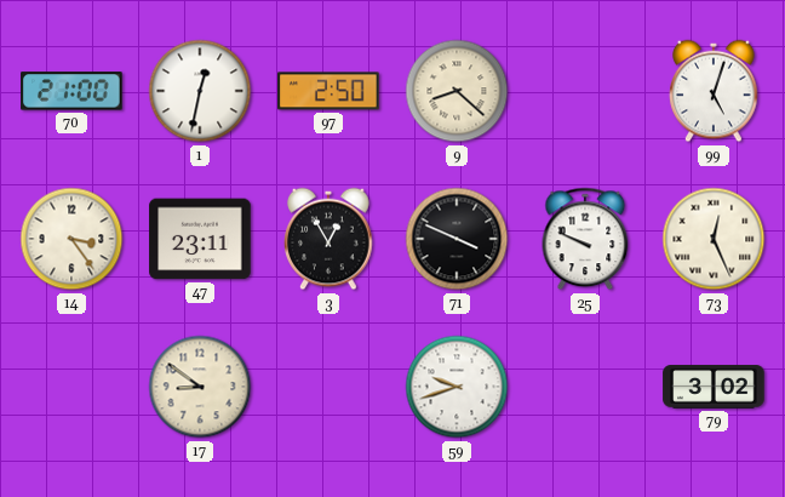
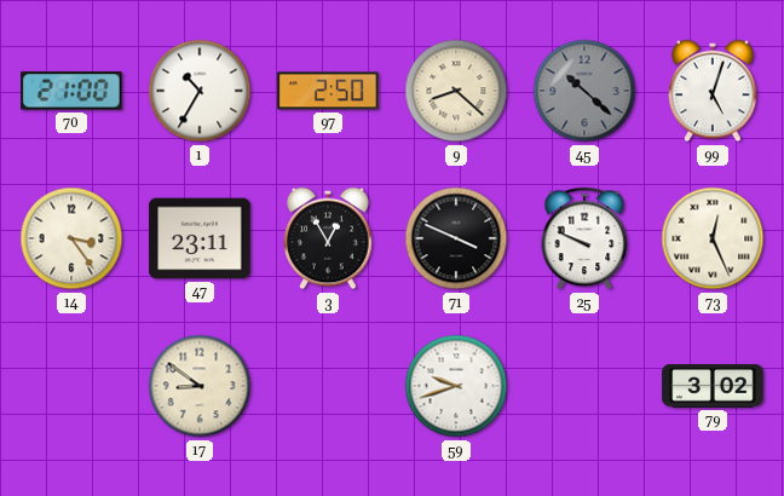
1: 12:32 -> 10:35
45: none -> 10:22
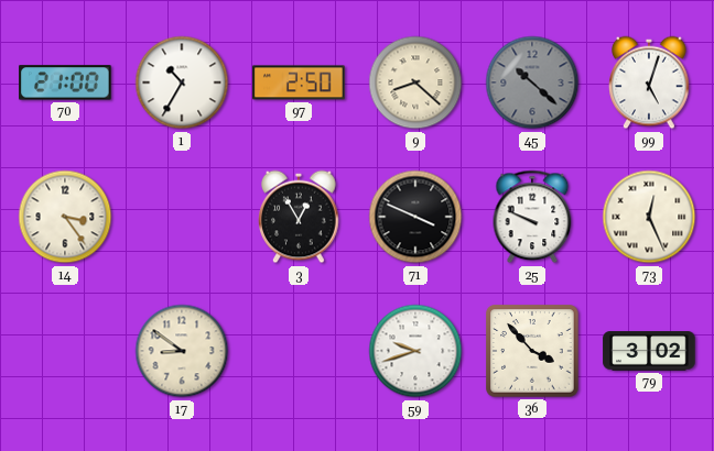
47: 23:11 -> none
36: none -> 3:53
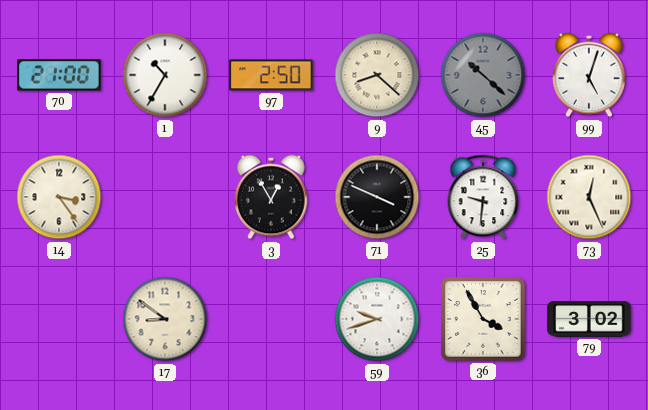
25: 9:49 -> 9:31
36: 3:53 -> 3:55
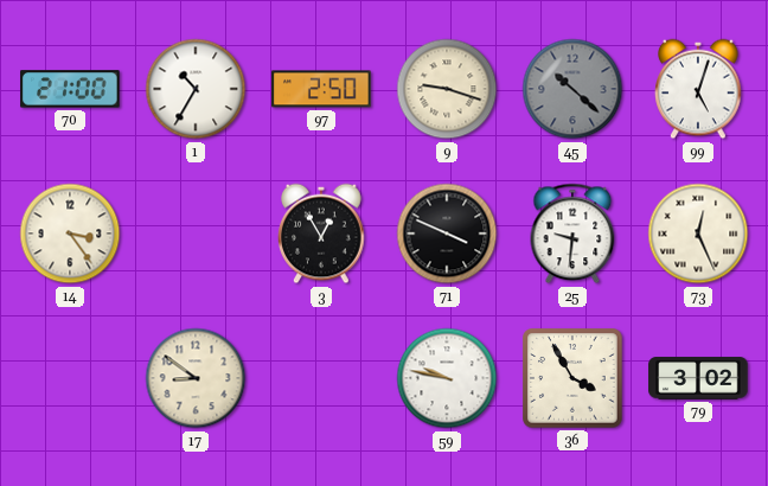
9: 8:22 -> 9:18
59: 9:42 -> 9:47
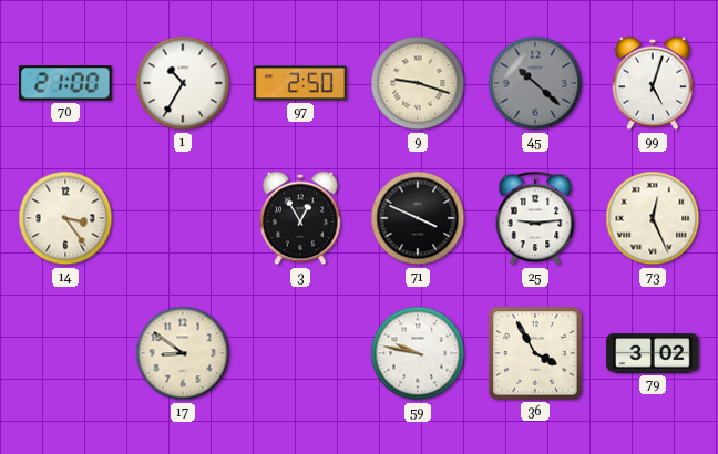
25: 9:31 -> 9:14
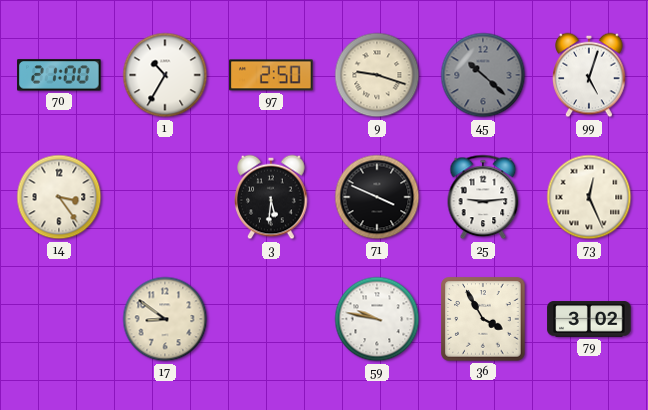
3: 12:55 -> 5:31
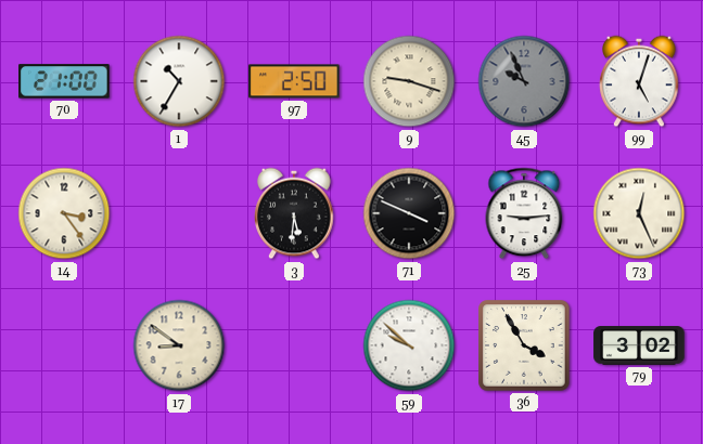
45: 10:22 -> 9:56
59: 9:47 -> 9:52
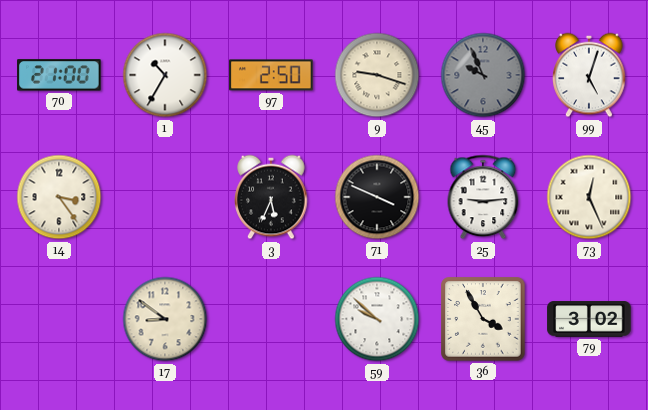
3: 5:31 -> 5:34
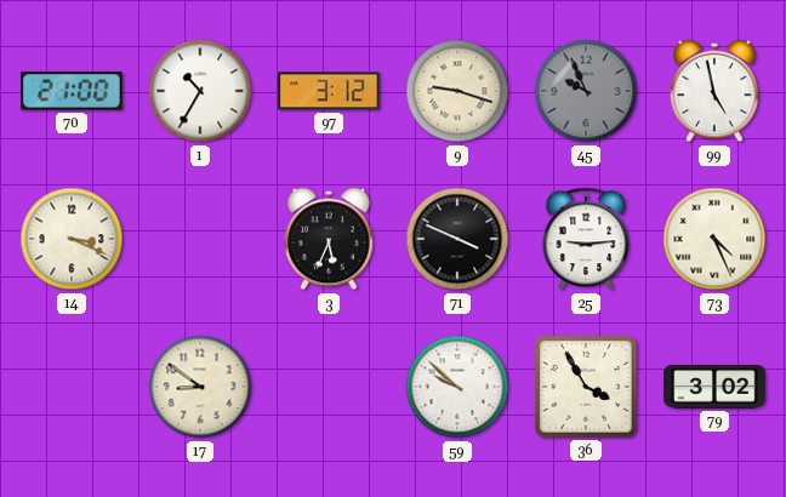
97: 2:50 -> 3:12
99: 5:03 -> 4:58
14: 3:24 -> 3:19
73: 12:26 -> 4:26
